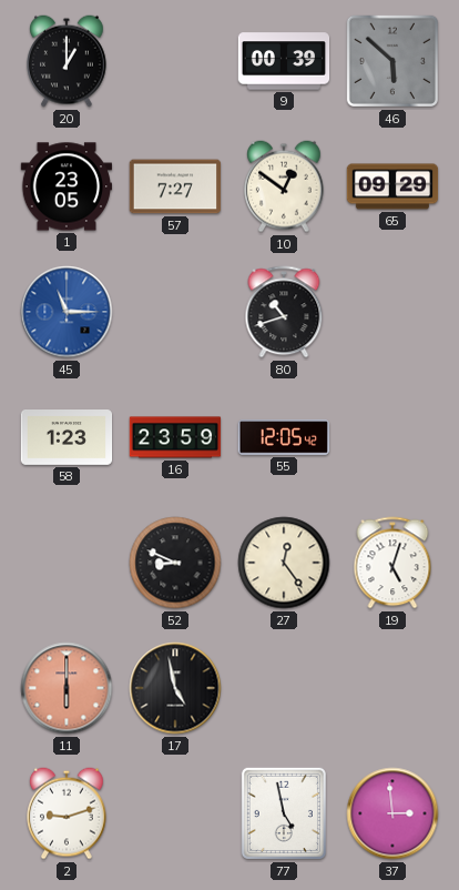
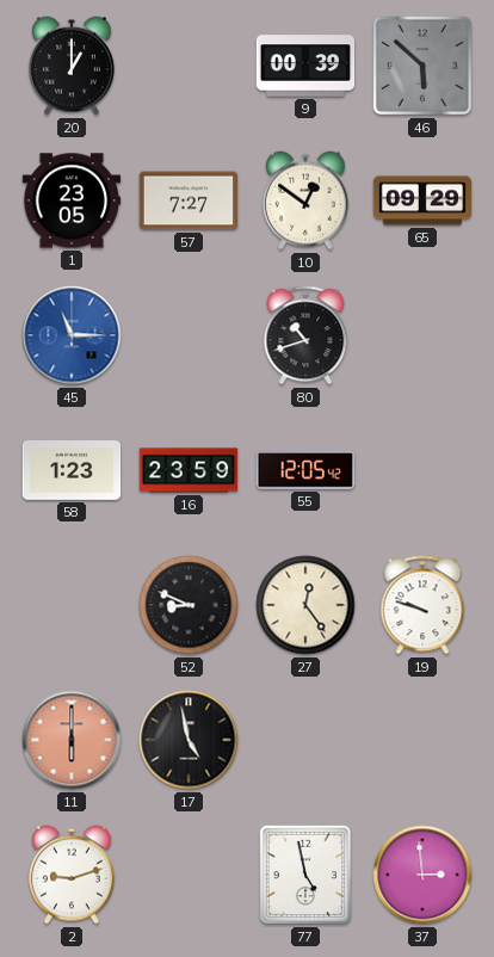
19: 5:03 -> 9:48
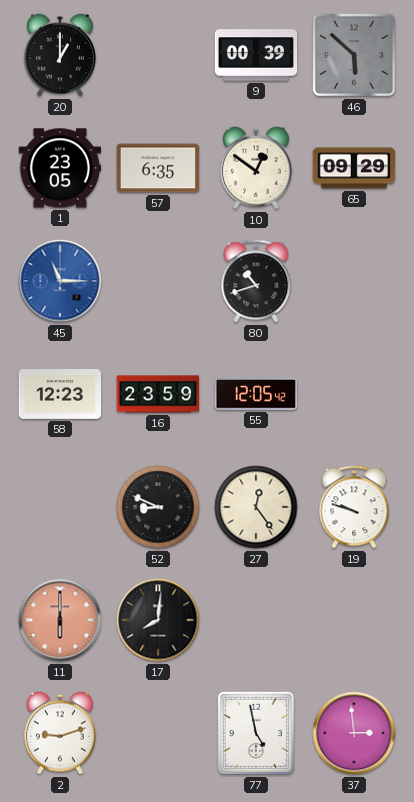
57: 7:27 -> 6:35
58: 1:23 -> 12:23
17: 4:58 -> 8:01
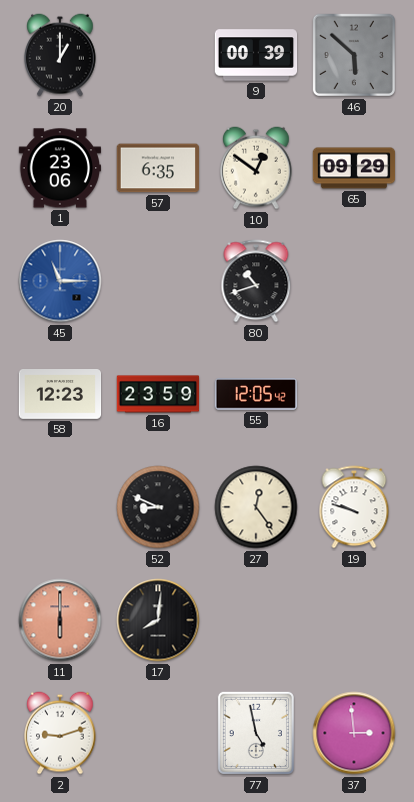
1: 23:05 -> 23:06
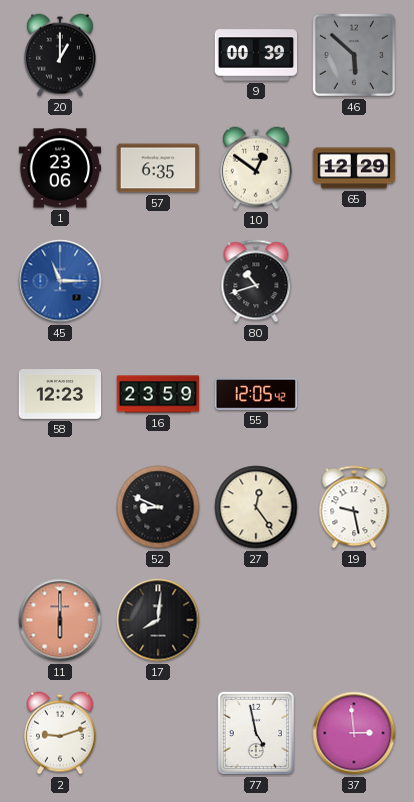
65: 09:29 -> 12:29
19: 9:48 -> 9:28
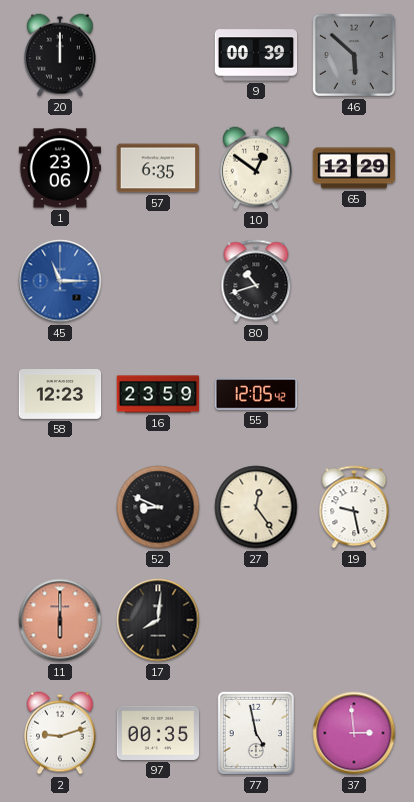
20: 1:00 -> 12:00
97: none -> 00:35
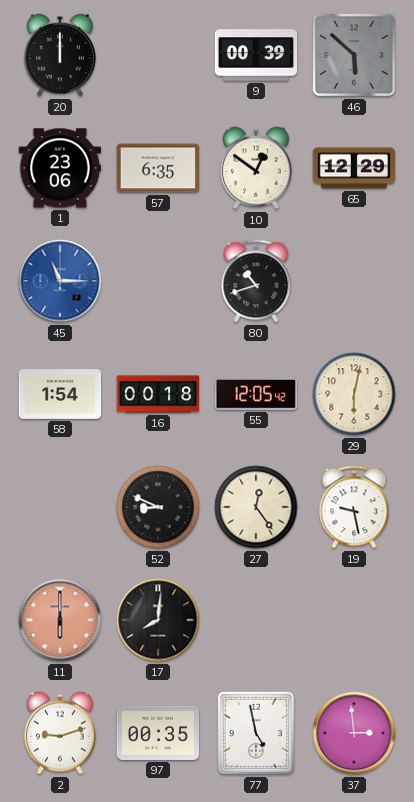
58: 12:23 -> 1:54
16: 23:59 -> 00:18
29: none -> 6:02
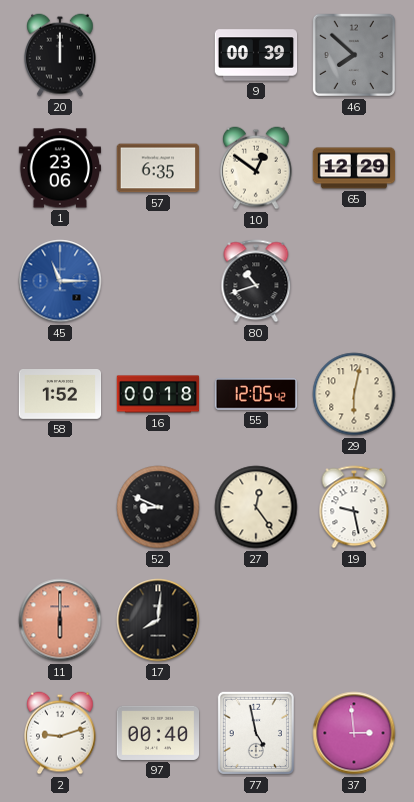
46: 5:52 -> 7:52
58: 1:54 -> 1:52
97: 00:35 -> 00:40
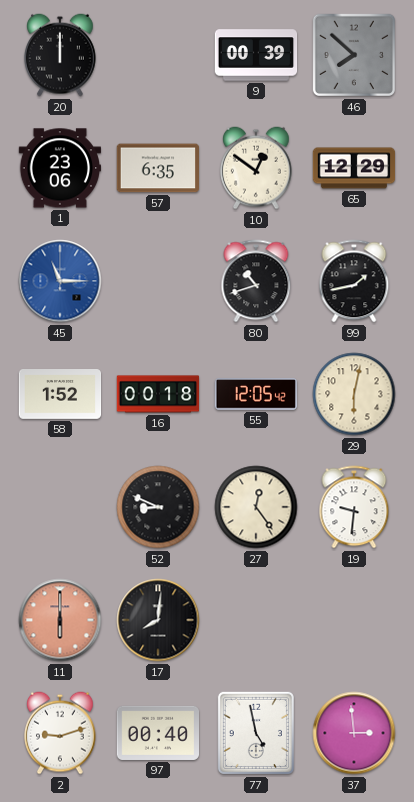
99: none -> 1:43
19: 9:28 -> 9:31
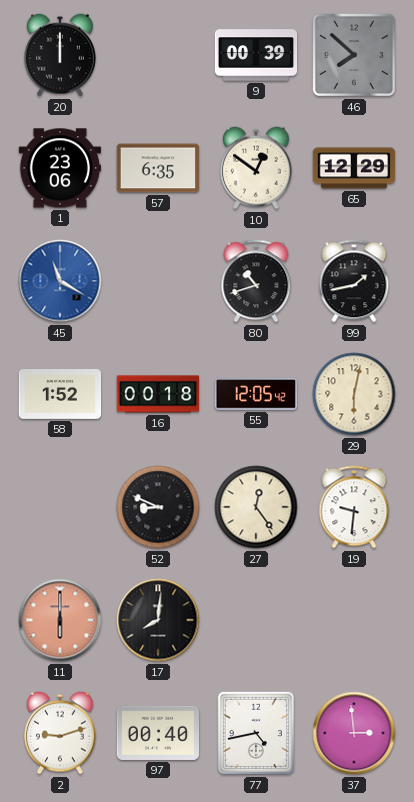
45: 11:15 -> 11:20
77: 4:58 -> 4:43
